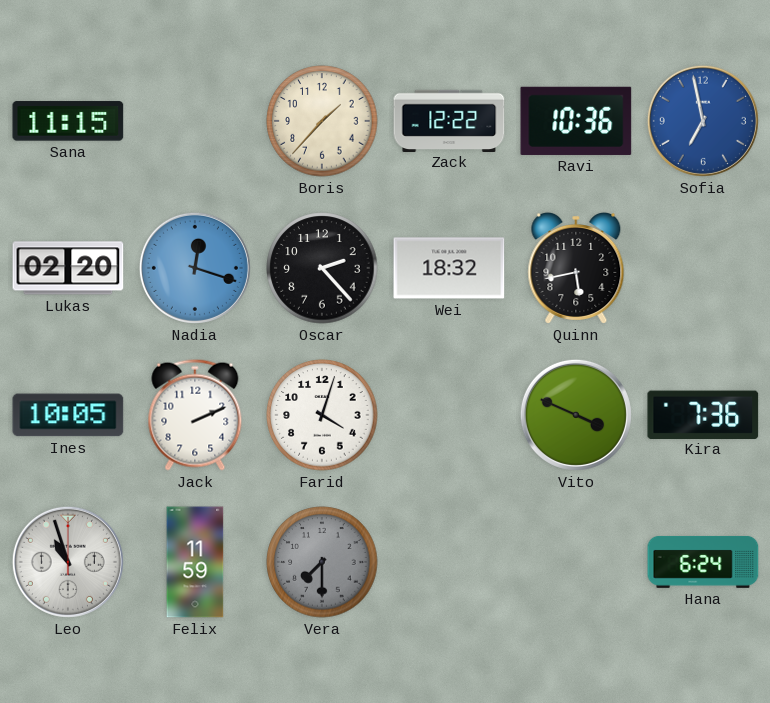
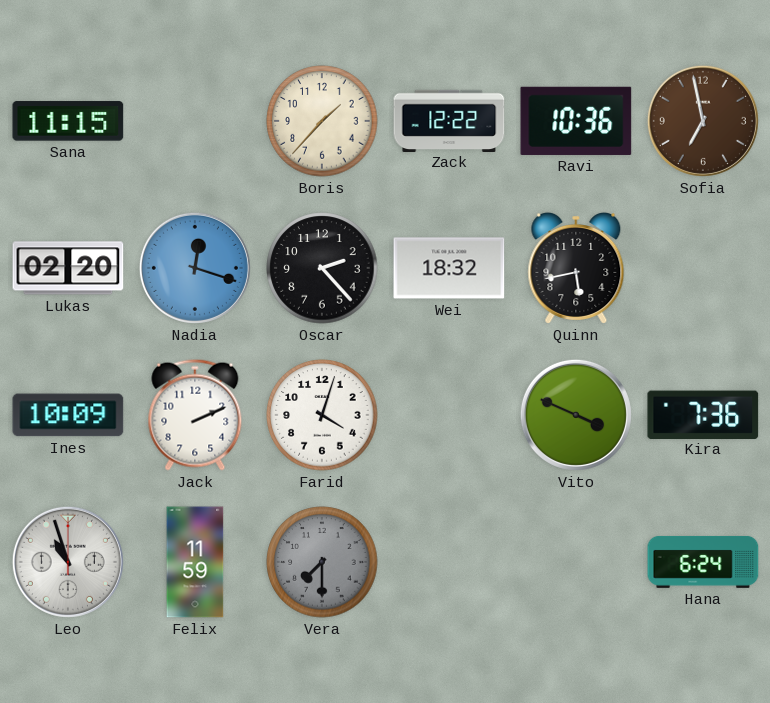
Sofia dial: blue -> brown
Ines: 10:05 -> 10:09
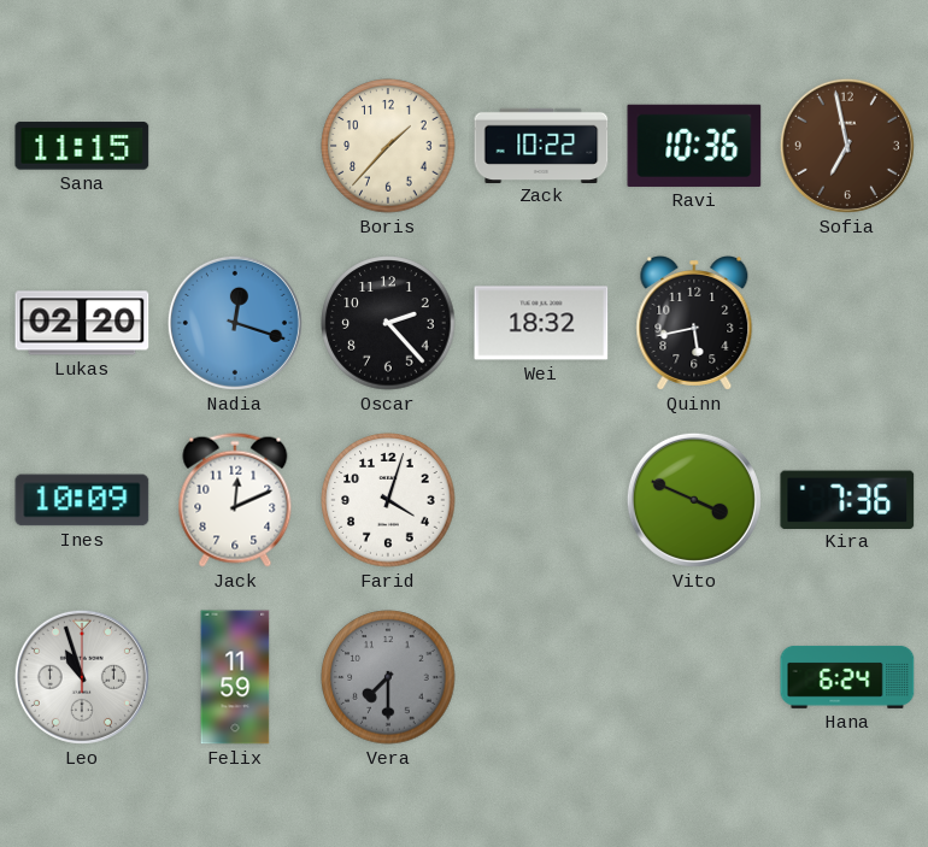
Zack: 12:22 -> 10:22
Jack: 2:11 -> 12:11
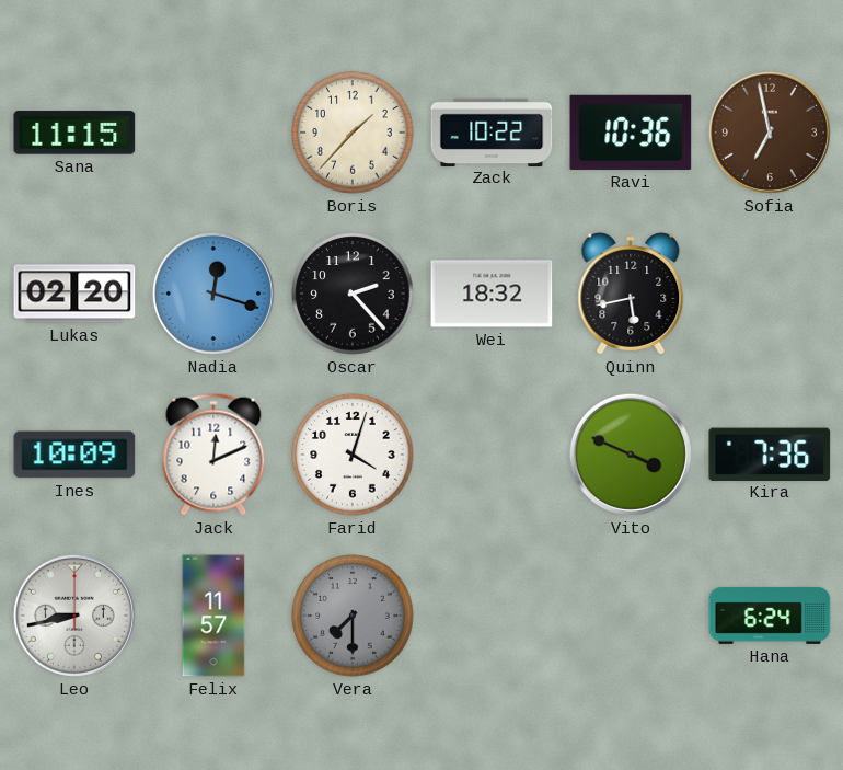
Leo: 10:57 -> 8:43
Felix: 11:59 -> 11:57
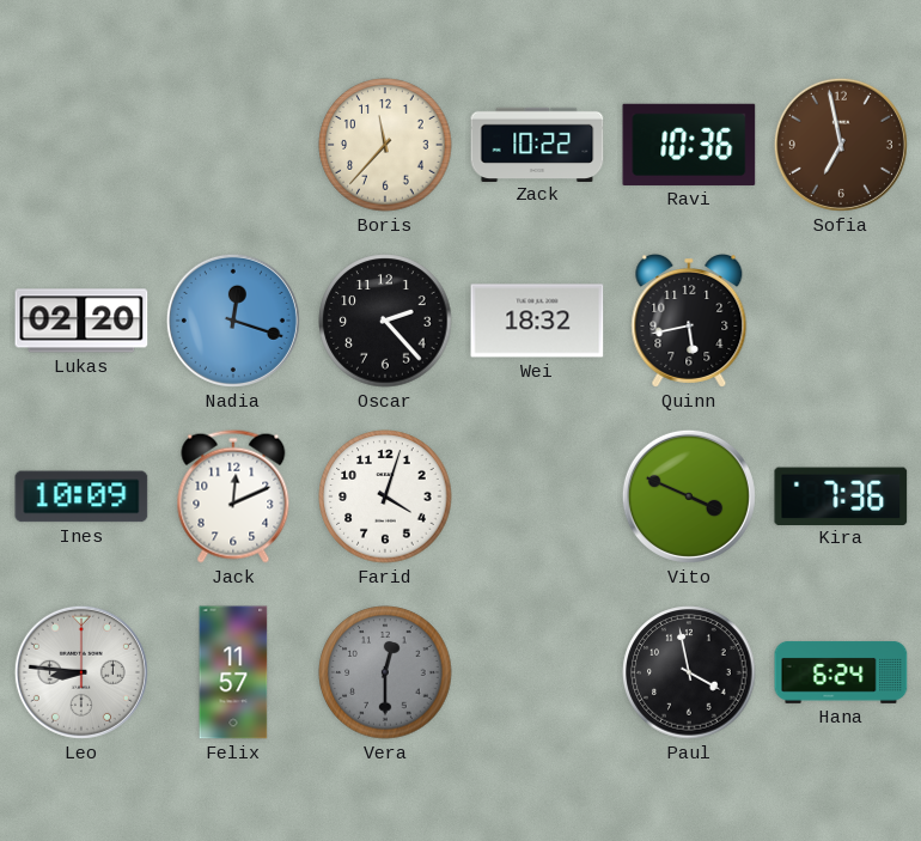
Sana: 11:15 -> none
Boris: 1:37 -> 11:37
Leo: 8:43 -> 8:46
Vera: 7:30 -> 12:30
Paul: none -> 3:58
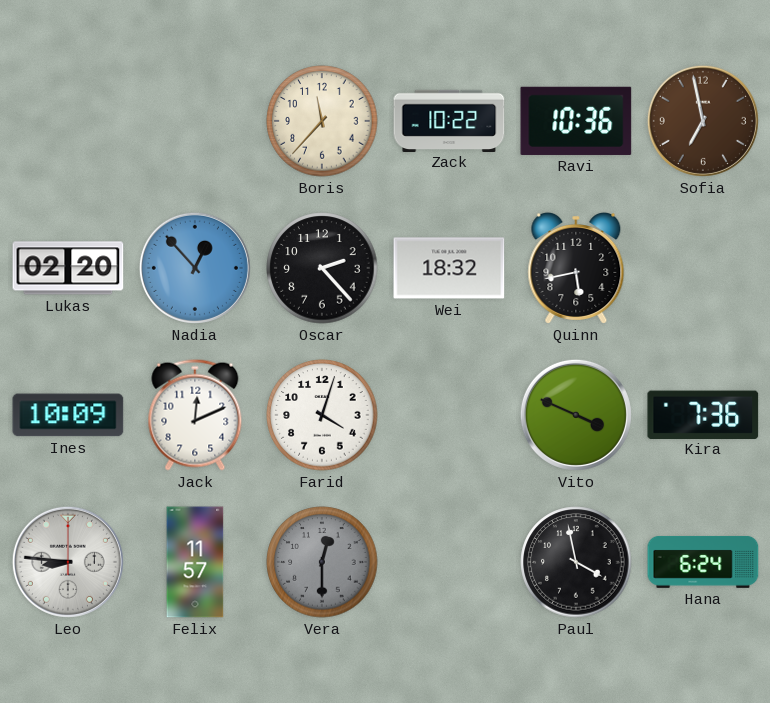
Nadia: 12:18 -> 12:53
